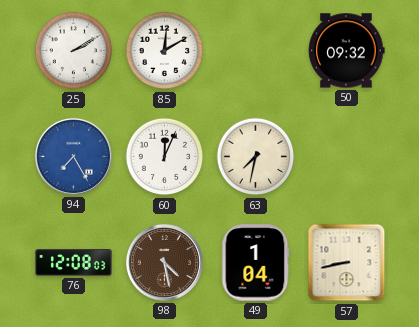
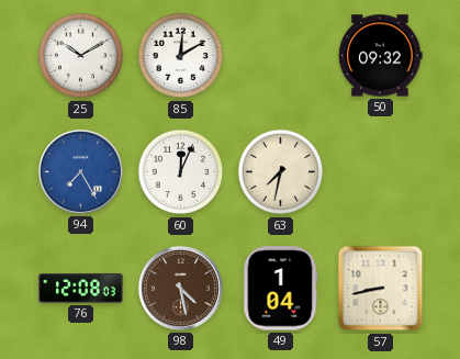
25: 2:10 -> 10:10
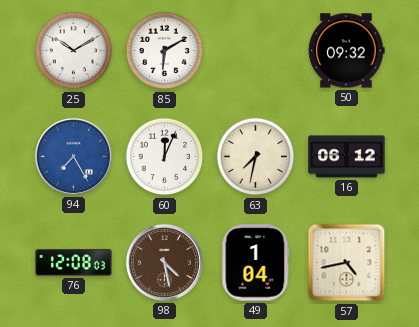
85: 12:10 -> 6:10
16: none -> 06:12
57: 8:43 -> 4:43
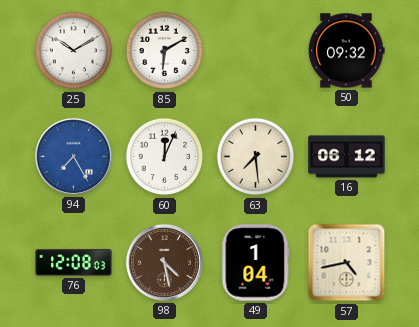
63: 7:32 -> 7:29
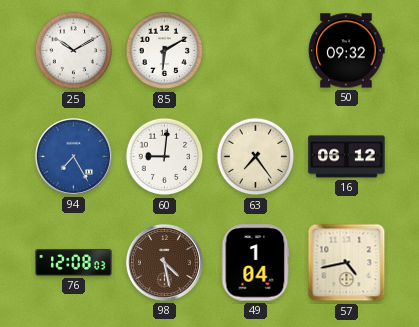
60: 12:04 -> 9:01
63: 7:29 -> 7:24
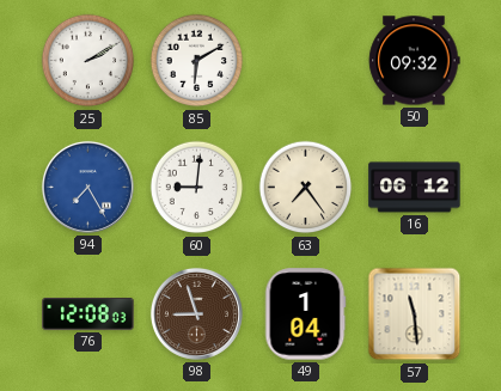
25: 10:10 -> 2:10
98: 4:28 -> 8:57
57: 4:43 -> 11:29
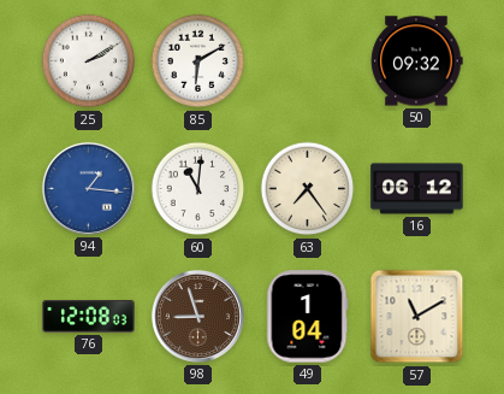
94: 7:25 -> 1:16
60: 9:01 -> 11:01
57: 11:29 -> 11:10
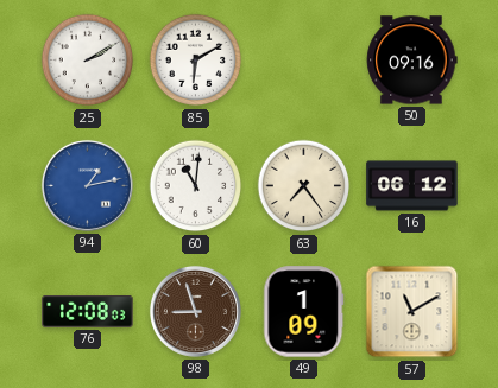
50: 09:32 -> 09:16
94: 1:16 -> 1:13
49: 1:04 -> 1:09
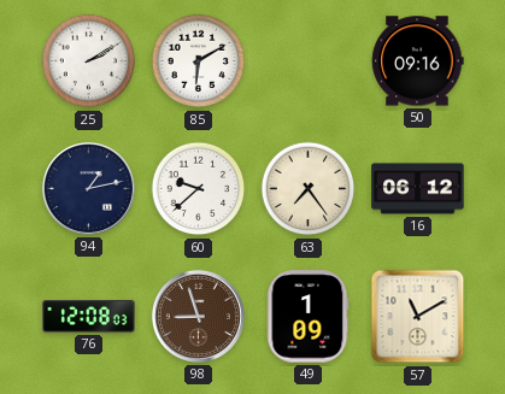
94 dial: blue -> navy
60: 11:01 -> 9:38
